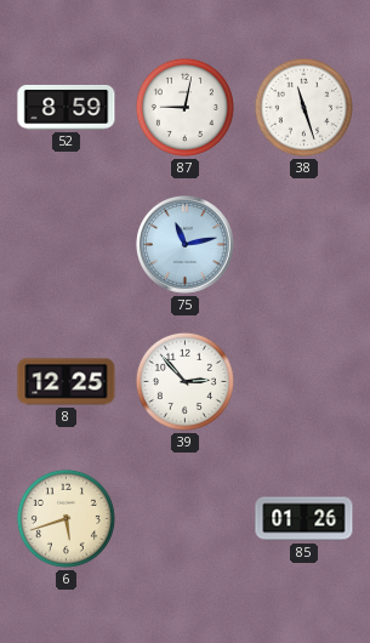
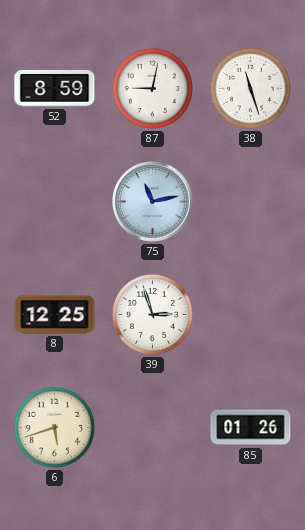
39: 2:53 -> 2:57
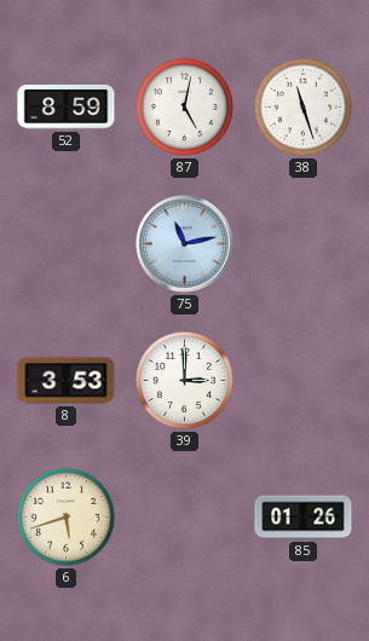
87: 9:02 -> 5:02
8: 12:25 -> 3:53
39: 2:57 -> 3:00
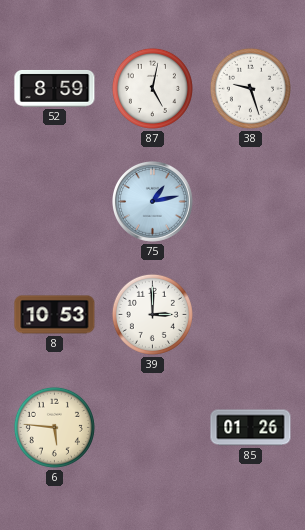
38: 11:27 -> 9:27
75: 11:13 -> 1:13
8: 3:53 -> 10:53
6: 5:42 -> 5:46
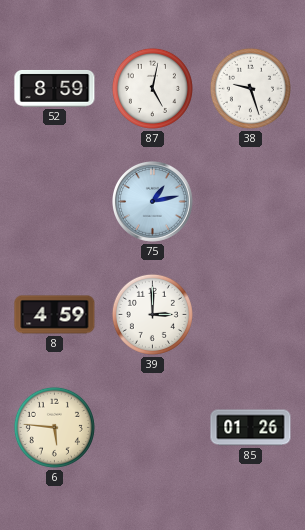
8: 10:53 -> 4:59
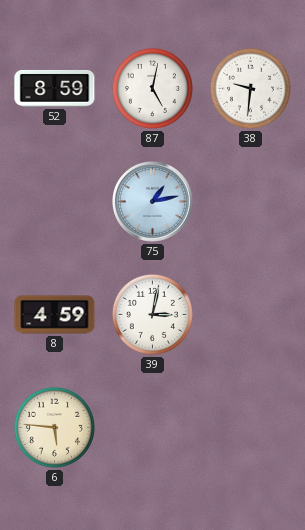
38: 9:27 -> 9:31
39: 3:00 -> 3:02
85: 01:26 -> none
